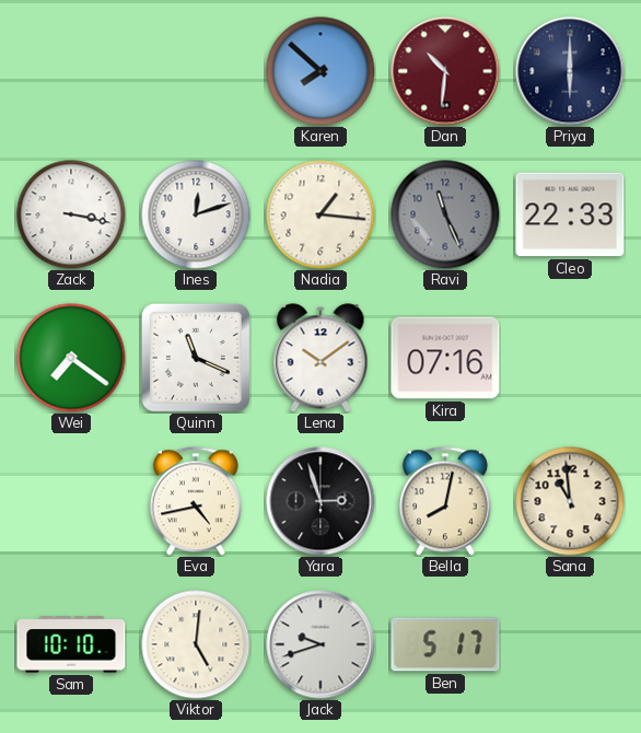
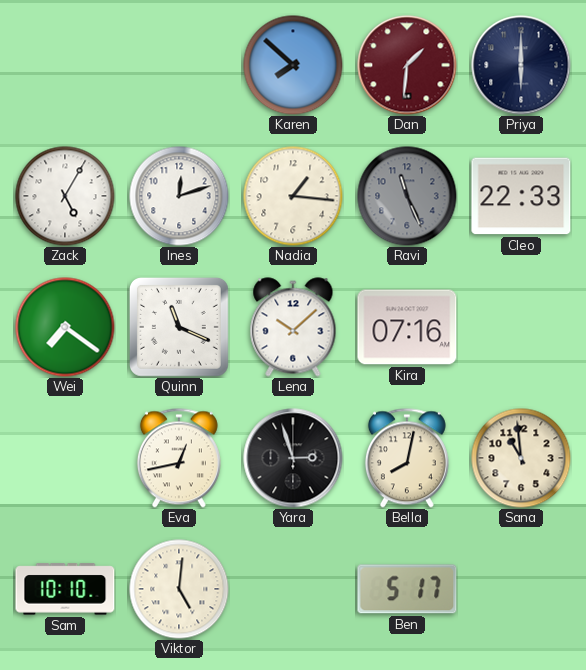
Dan: 10:31 -> 1:31
Zack: 3:17 -> 5:05
Lena: 10:09 -> 10:08
Eva: 4:43 -> 12:43
Jack: 9:42 -> none
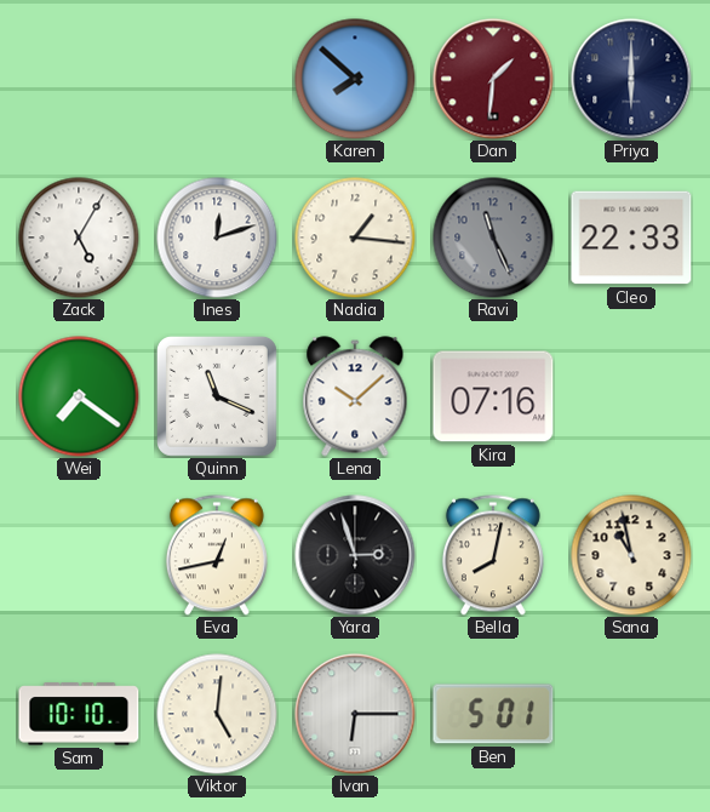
Sana: 10:59 -> 10:58
Ivan: none -> 6:15
Ben: 5:17 -> 5:01
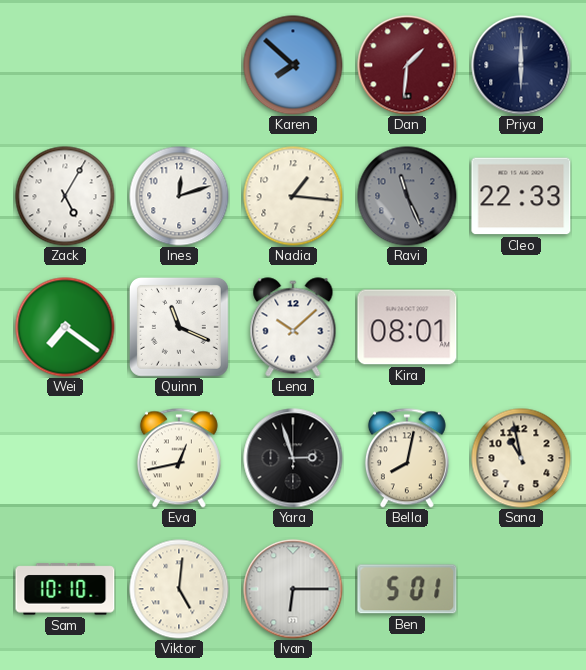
Kira: 07:16 -> 08:01
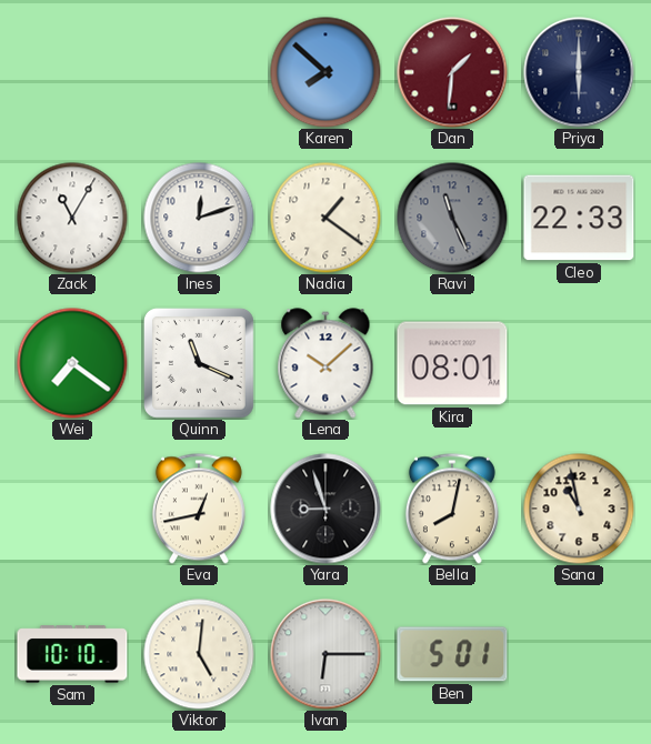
Zack: 5:05 -> 11:05
Nadia: 1:16 -> 1:21
Yara: 2:57 -> 8:57
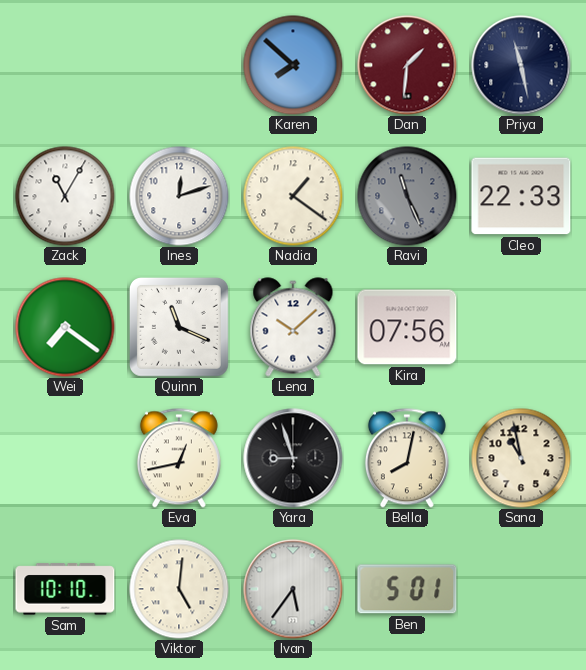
Priya: 6:00 -> 11:28
Kira: 08:01 -> 07:56
Ivan: 6:15 -> 5:36
